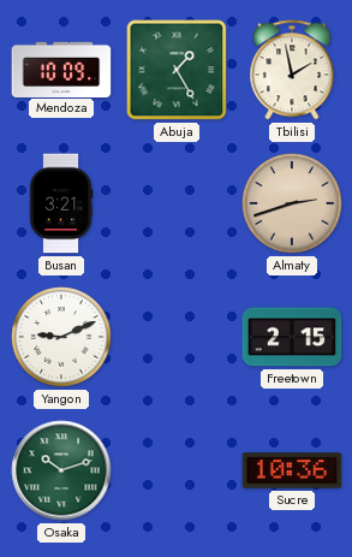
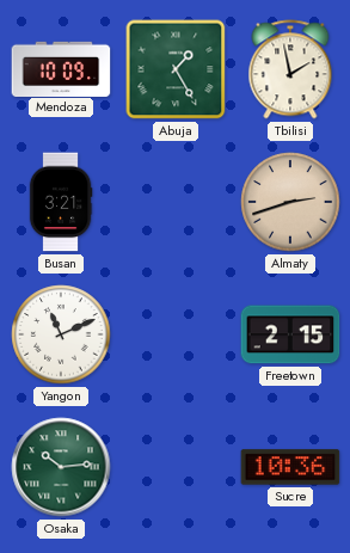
Yangon: 9:11 -> 11:11
Osaka: 10:12 -> 10:14
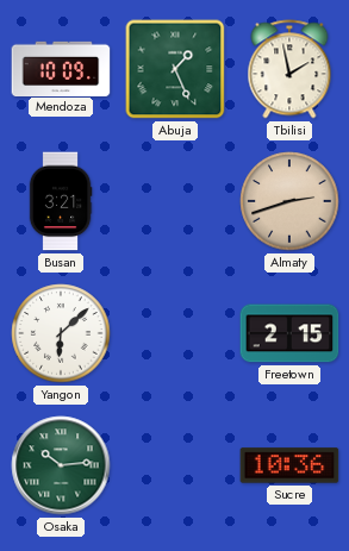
Abuja: 1:25 -> 1:26
Yangon: 11:11 -> 6:08
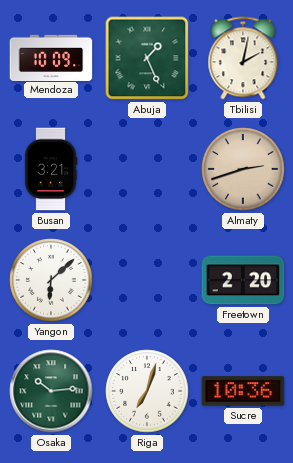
Tbilisi: 1:58 -> 2:02
Freetown: 2:15 -> 2:20
Riga: none -> 7:03
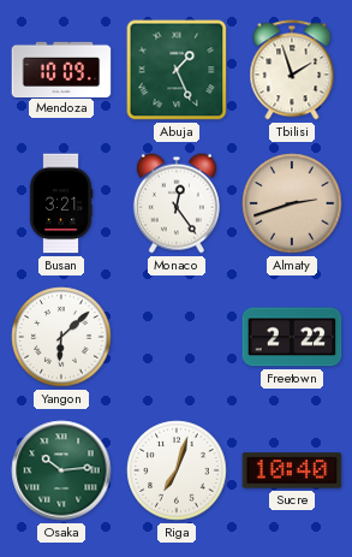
Tbilisi: 2:02 -> 1:57
Monaco: none -> 12:24
Freetown: 2:20 -> 2:22
Sucre: 10:36 -> 10:40
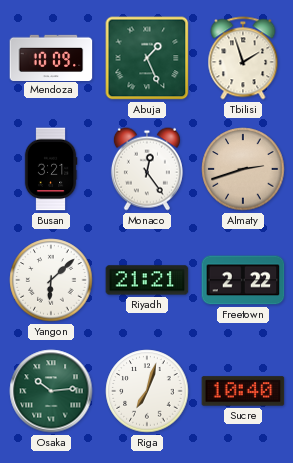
Riyadh: none -> 21:21
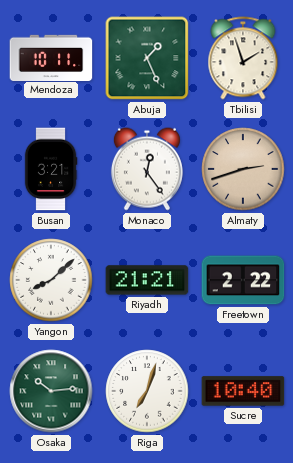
Mendoza: 10:09 -> 10:11
Yangon: 6:08 -> 8:08
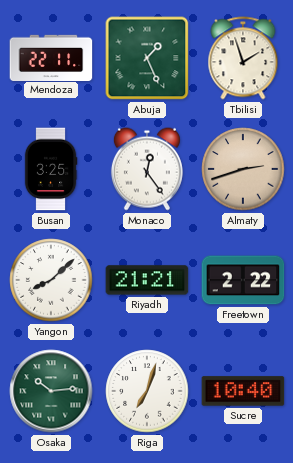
Mendoza: 10:11 -> 22:11
Busan: 3:21 -> 3:25
